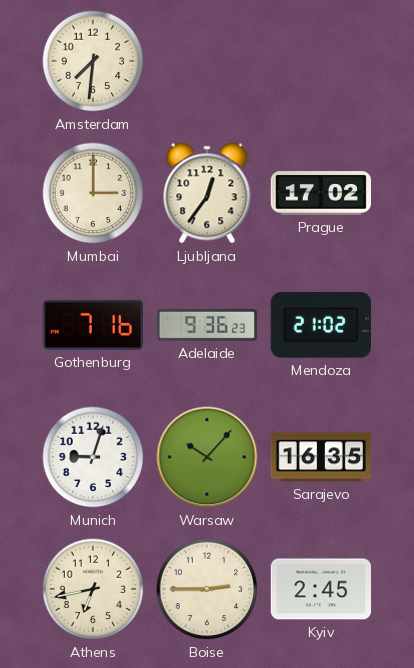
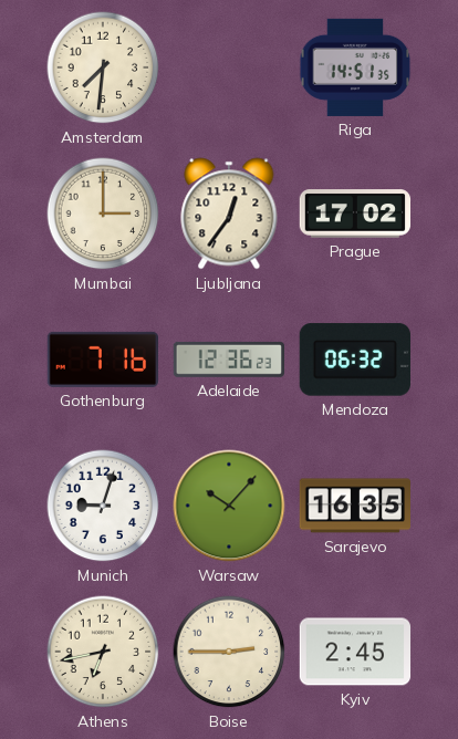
Riga: none -> 14:51
Adelaide: 9:36 -> 12:36
Mendoza: 21:02 -> 06:32
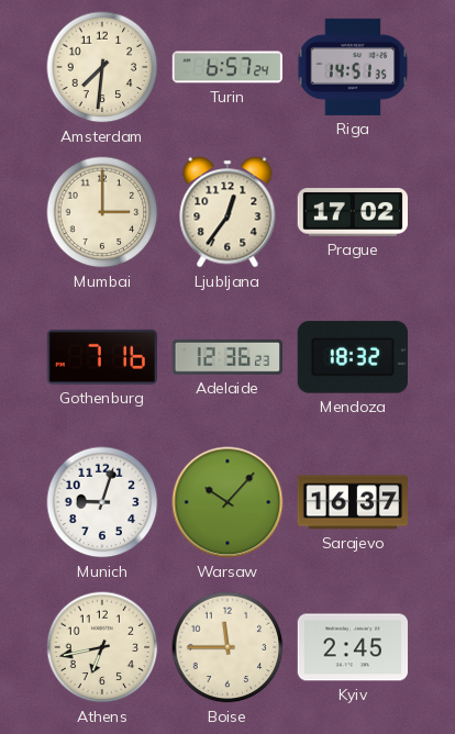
Turin: none -> 6:57
Mendoza: 06:32 -> 18:32
Sarajevo: 16:35 -> 16:37
Boise: 2:45 -> 11:45
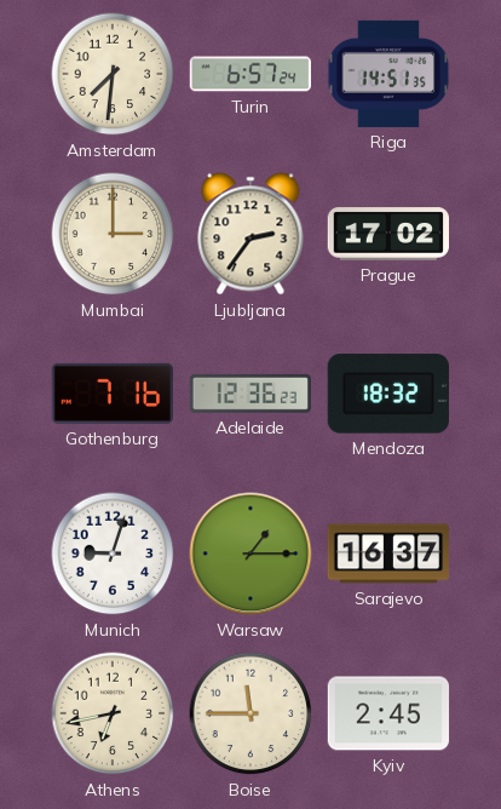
Ljubljana: 12:36 -> 2:36
Warsaw: 10:07 -> 1:15
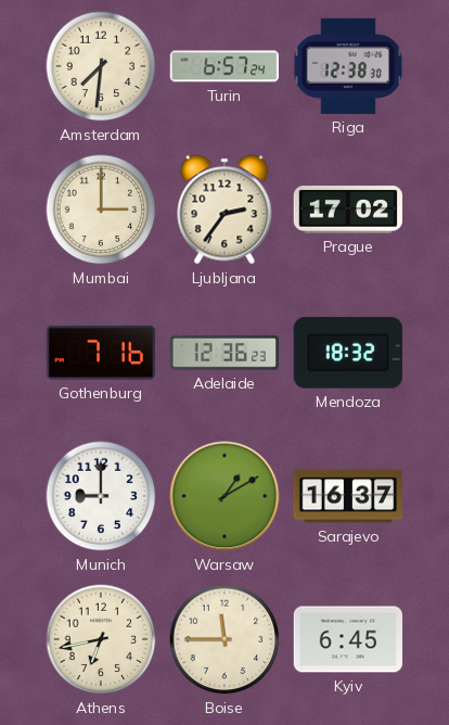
Riga: 14:51 -> 12:38
Munich: 9:03 -> 9:00
Warsaw: 1:15 -> 1:10
Kyiv: 2:45 -> 6:45
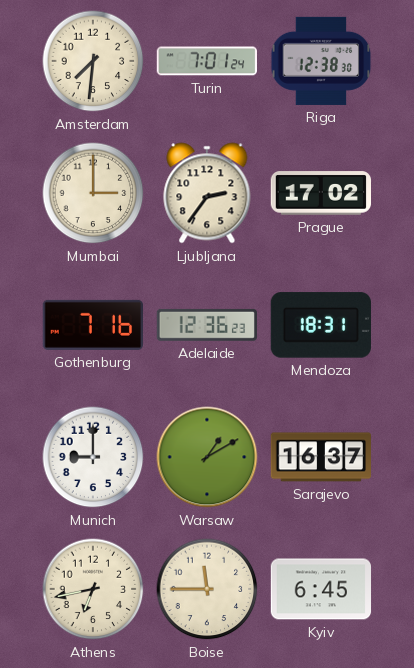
Turin: 6:57 -> 7:01
Mendoza: 18:32 -> 18:31
